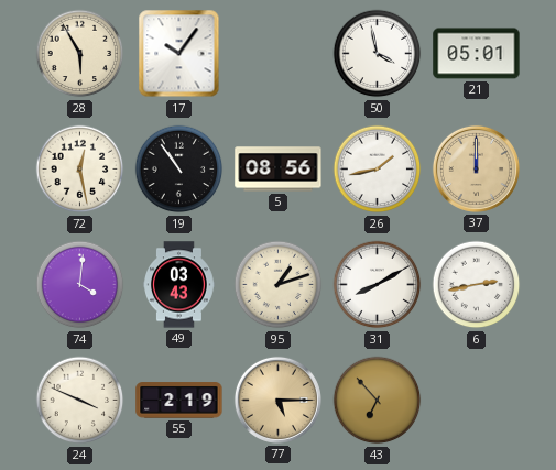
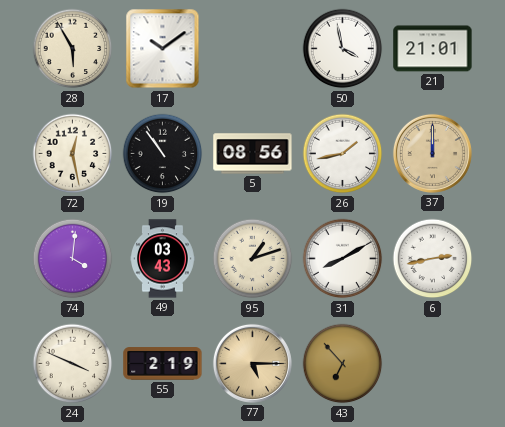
17: 10:06 -> 10:09
21: 05:01 -> 21:01
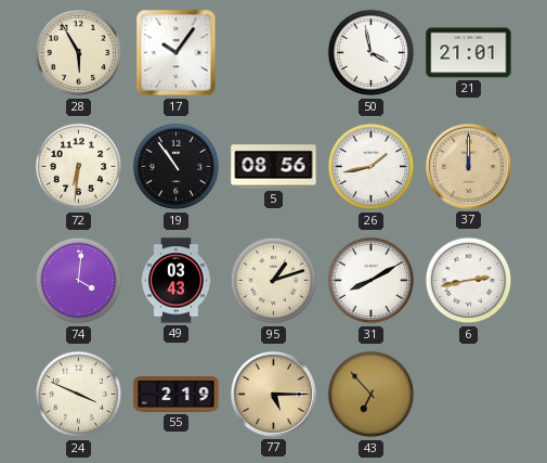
17: 10:09 -> 10:06
72: 12:28 -> 6:31
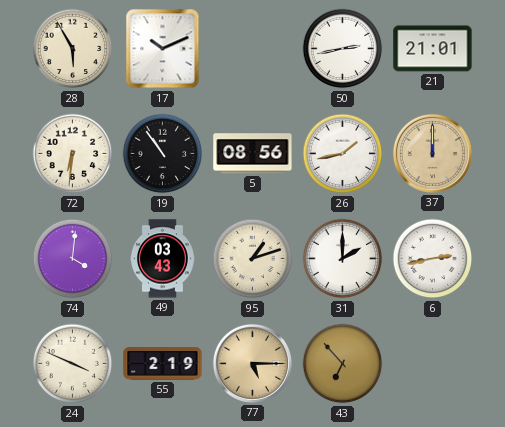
17: 10:06 -> 10:11
50: 3:58 -> 2:43
31: 8:10 -> 2:00
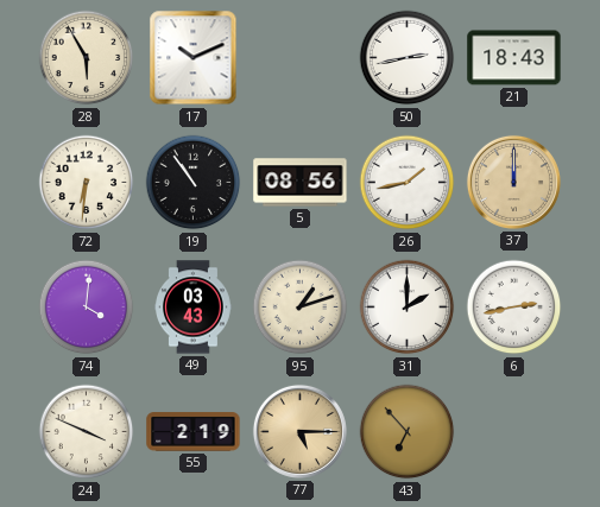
21: 21:01 -> 18:43
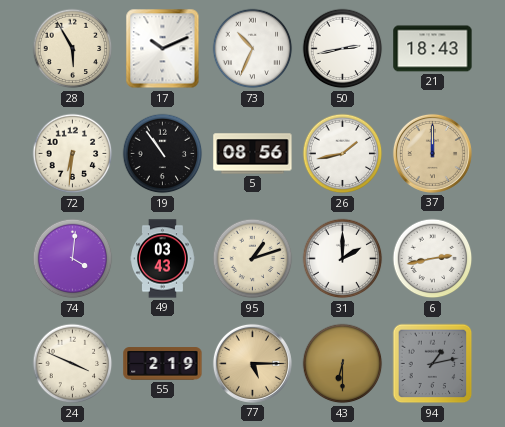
73: none -> 10:34
43: 6:53 -> 6:30
94: none -> 1:13
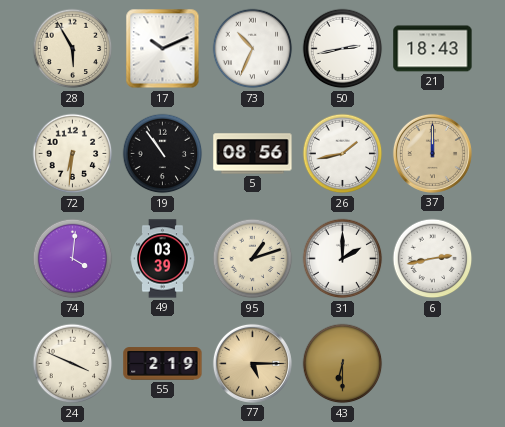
49: 03:43 -> 03:39
94: 1:13 -> none
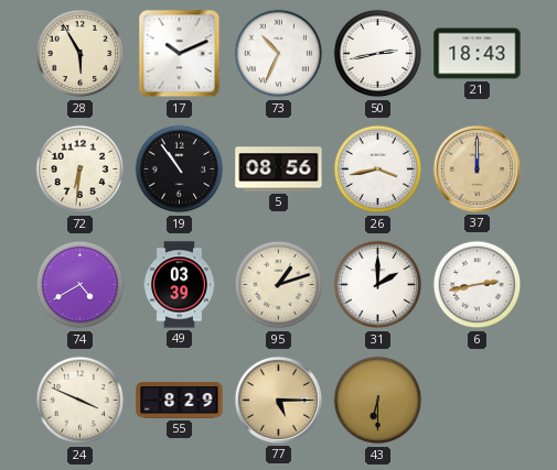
26: 1:43 -> 3:43
74: 4:01 -> 4:40
55: 2:19 -> 8:29
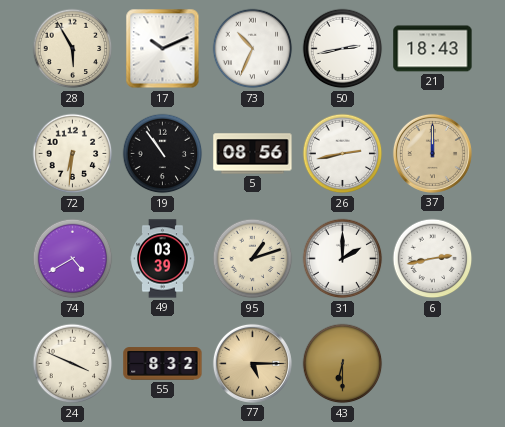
26: 3:43 -> 2:43
55: 8:29 -> 8:32
